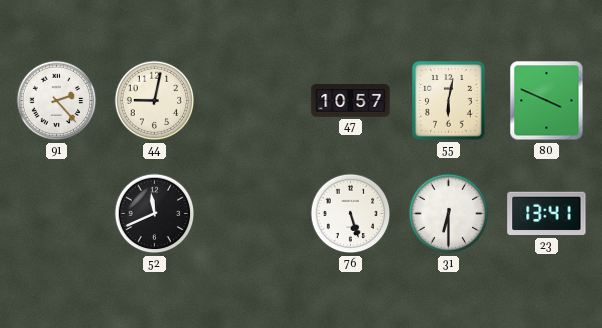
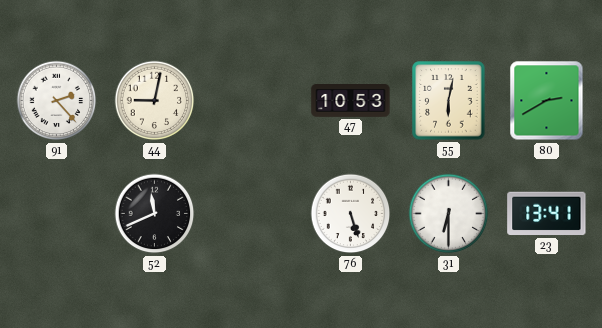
47: 10:57 -> 10:53
80: 3:49 -> 2:40
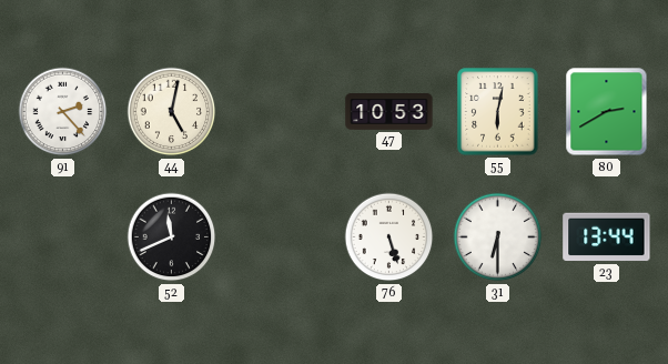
44: 9:02 -> 5:02
23: 13:41 -> 13:44
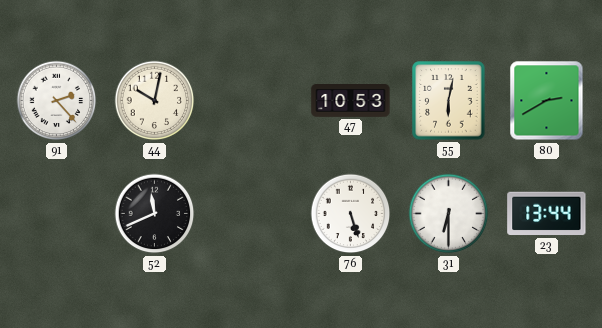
44: 5:02 -> 10:02
